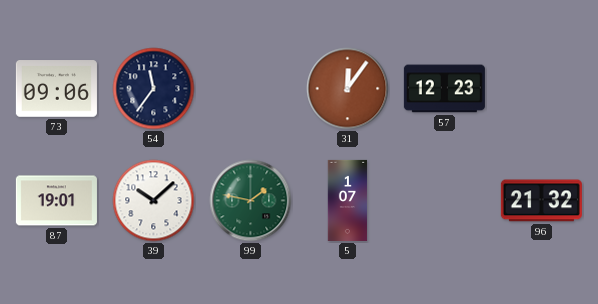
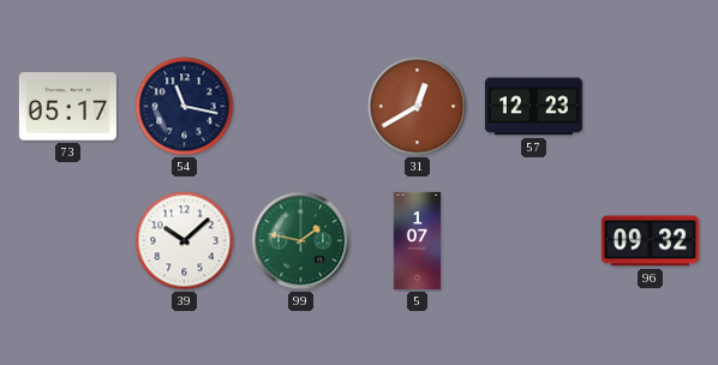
73: 09:06 -> 05:17
54: 11:36 -> 11:17
31: 12:06 -> 12:40
87: 19:01 -> none
96: 21:32 -> 09:32
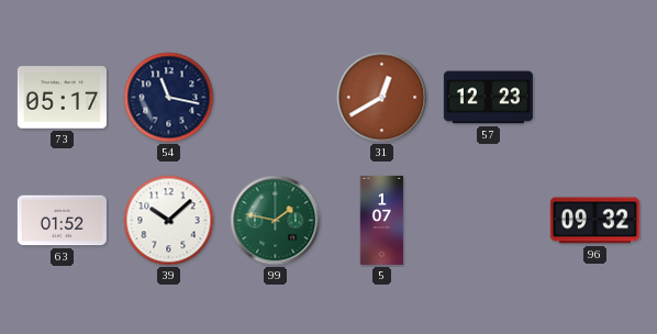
63: none -> 01:52
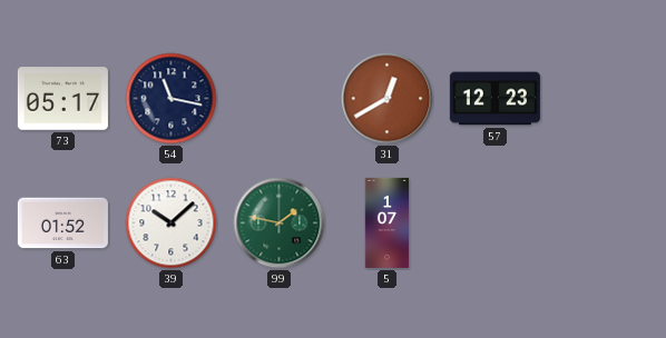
96: 09:32 -> none
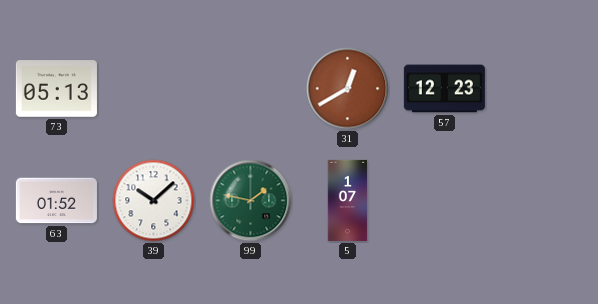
73: 05:17 -> 05:13
54: 11:17 -> none
